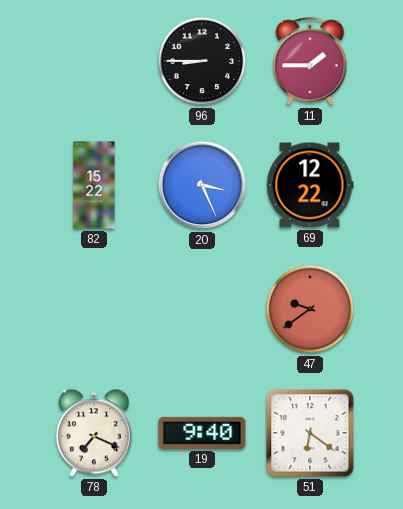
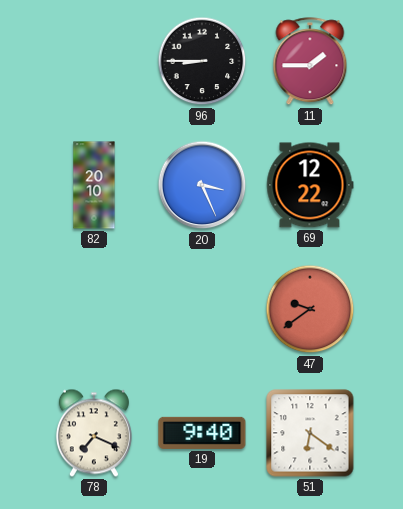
82: 15:22 -> 20:10
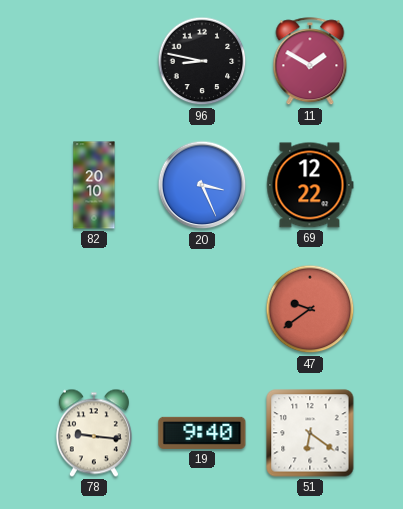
96: 8:45 -> 8:47
11: 1:45 -> 1:50
78: 7:19 -> 9:16
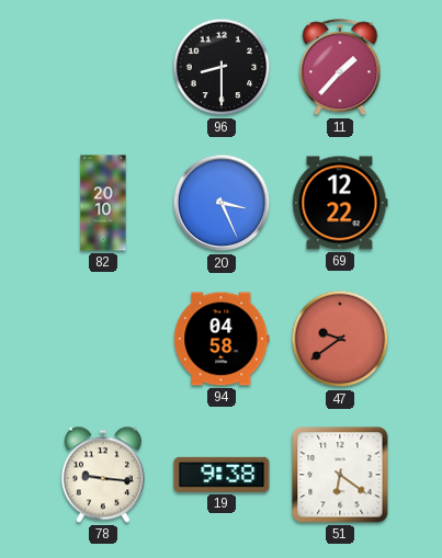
96: 8:47 -> 8:30
11: 1:50 -> 1:37
94: none -> 04:58
19: 9:40 -> 9:38
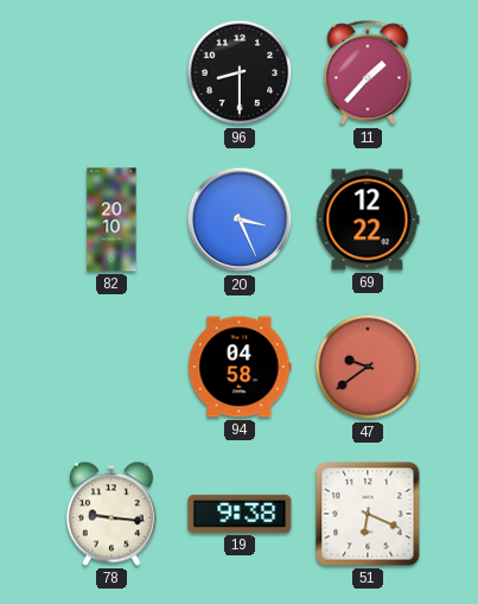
51: 6:21 -> 6:19
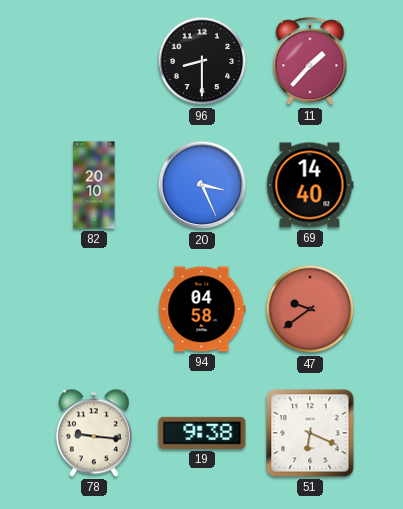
69: 12:22 -> 14:40
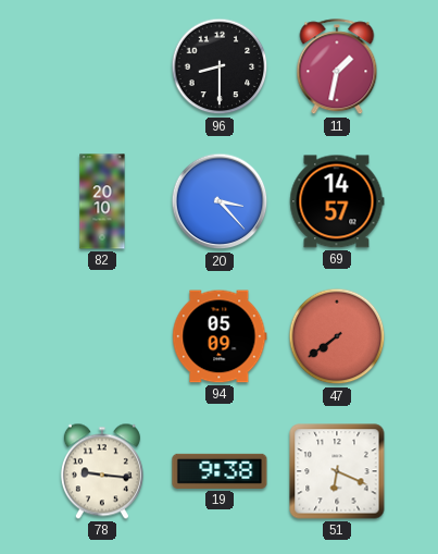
11: 1:37 -> 1:32
20: 3:26 -> 3:23
69: 14:40 -> 14:57
94: 04:58 -> 05:09
47: 9:39 -> 7:39
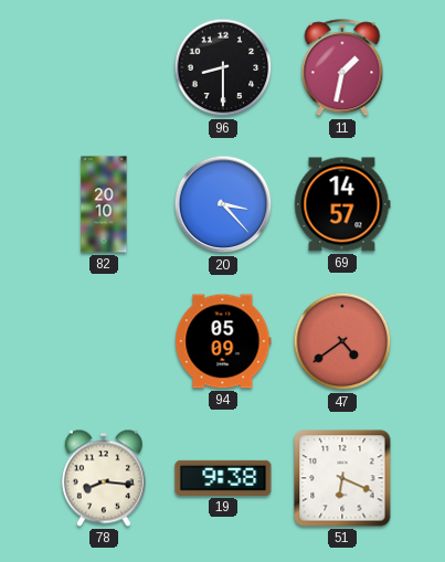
47: 7:39 -> 4:39
78: 9:16 -> 8:16
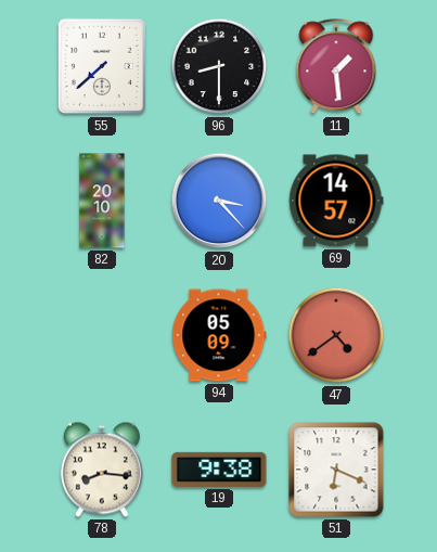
55: none -> 7:38
11: 1:32 -> 1:29
